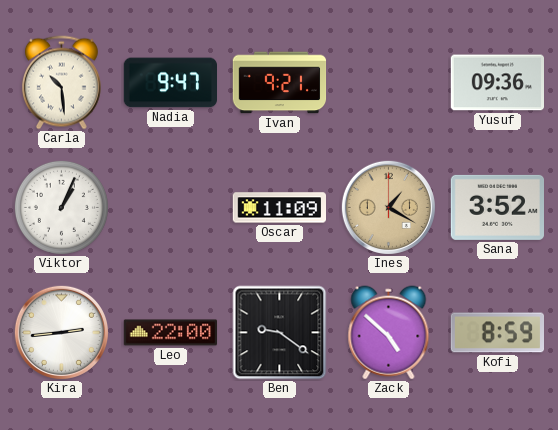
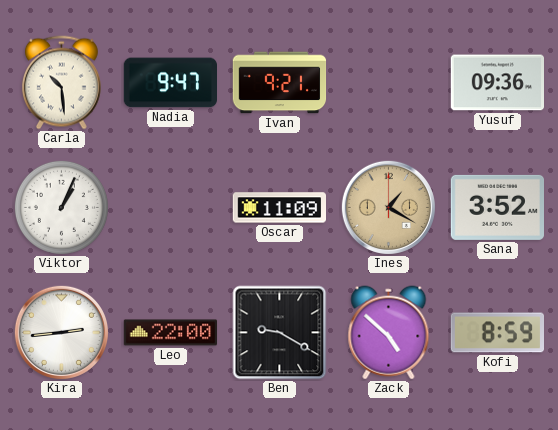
Ben: 9:21 -> 9:20
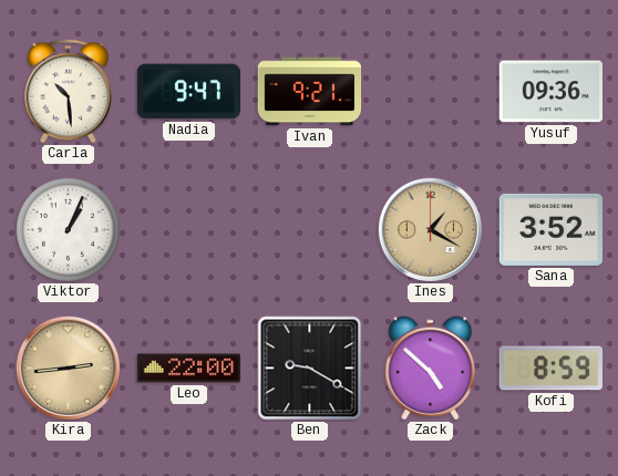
Oscar: 11:09 -> none
Kira dial: white -> champagne
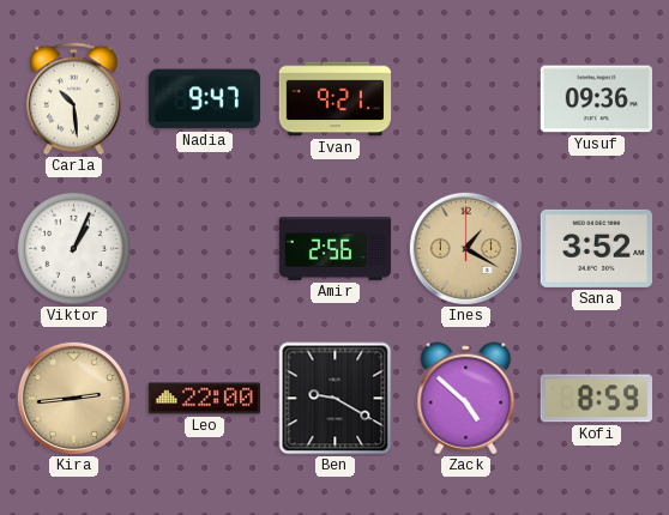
Amir: none -> 2:56
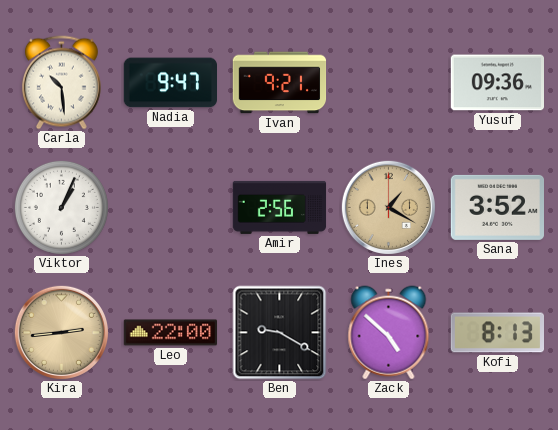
Kofi: 8:59 -> 8:13
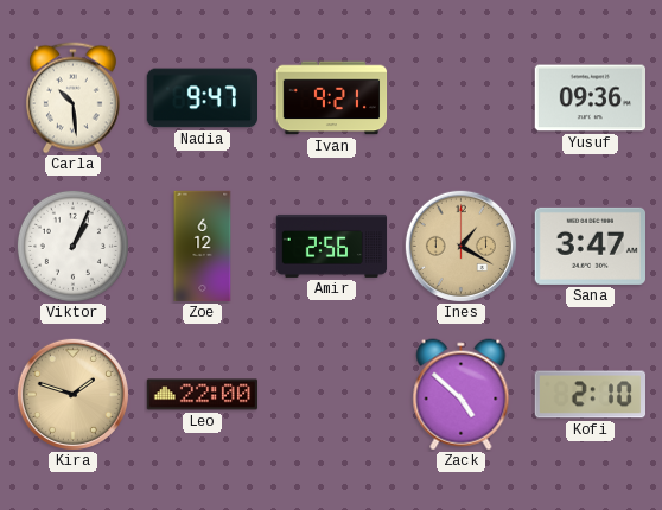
Zoe: none -> 6:12
Sana: 3:52 -> 3:47
Kira: 2:44 -> 1:48
Ben: 9:20 -> none
Kofi: 8:13 -> 2:10
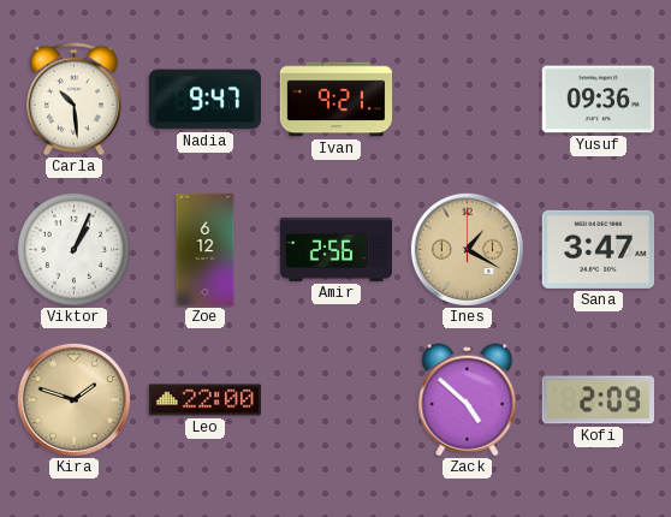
Kofi: 2:10 -> 2:09
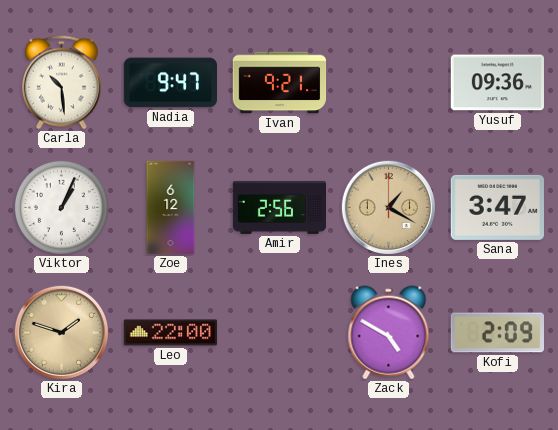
Zack: 4:52 -> 4:50
